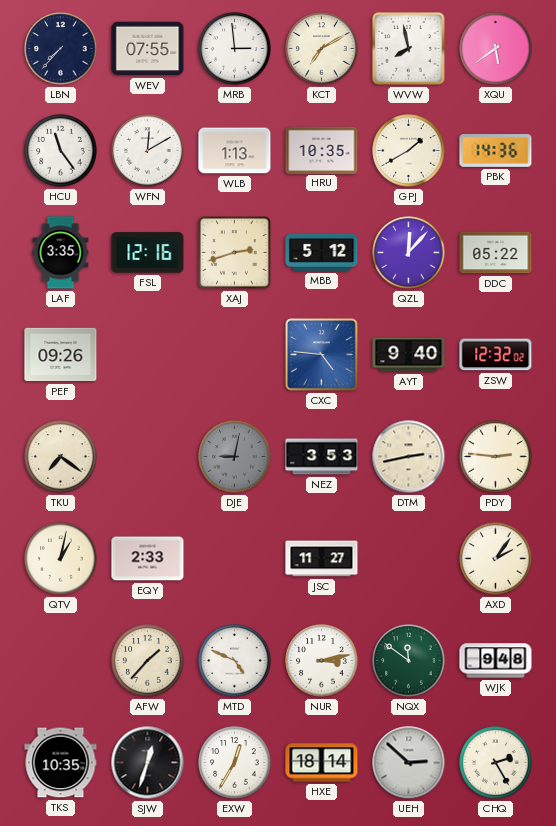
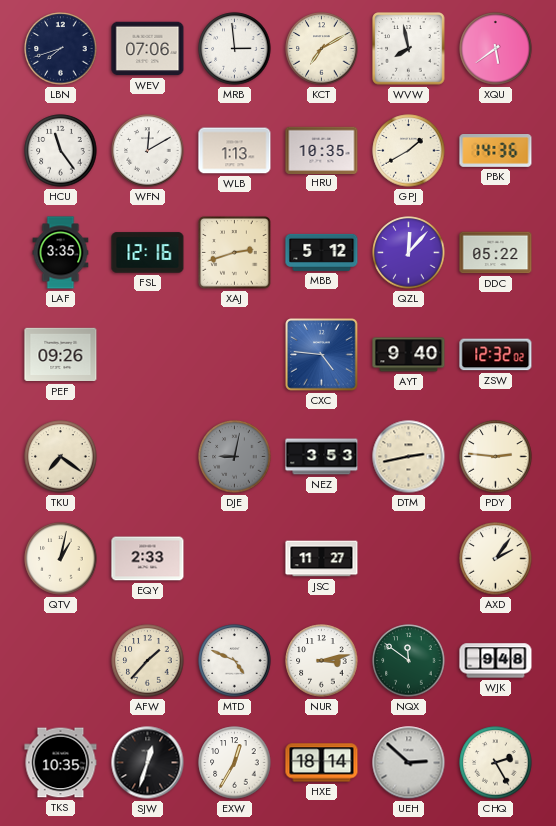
LBN: 7:37 -> 7:42
WEV: 07:55 -> 07:06
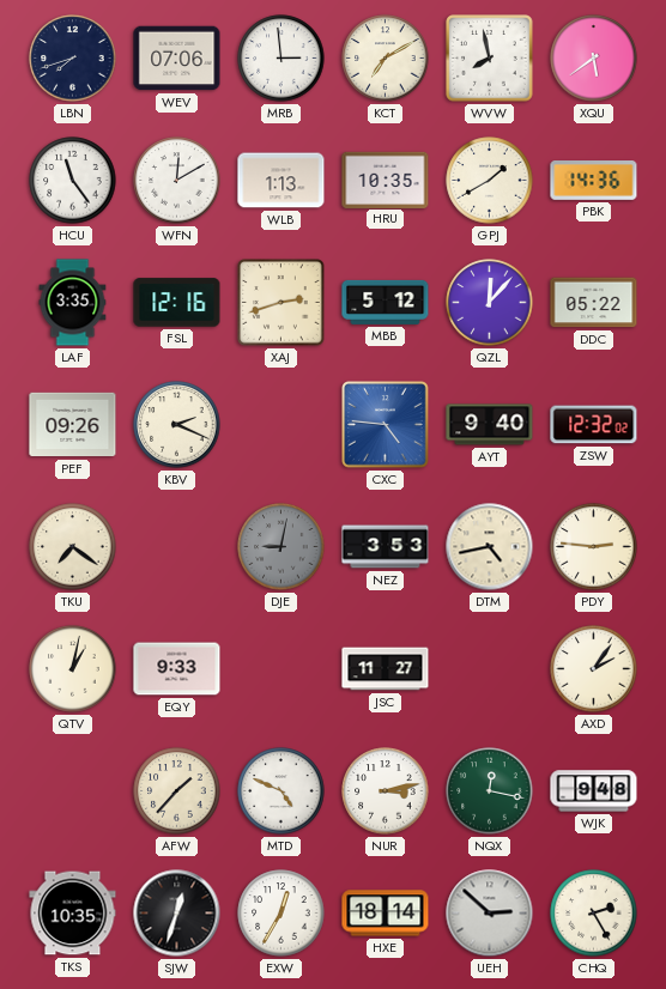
KBV: none -> 2:19
DTM: 2:43 -> 4:43
EQY: 2:33 -> 9:33
NQX: 11:51 -> 12:17
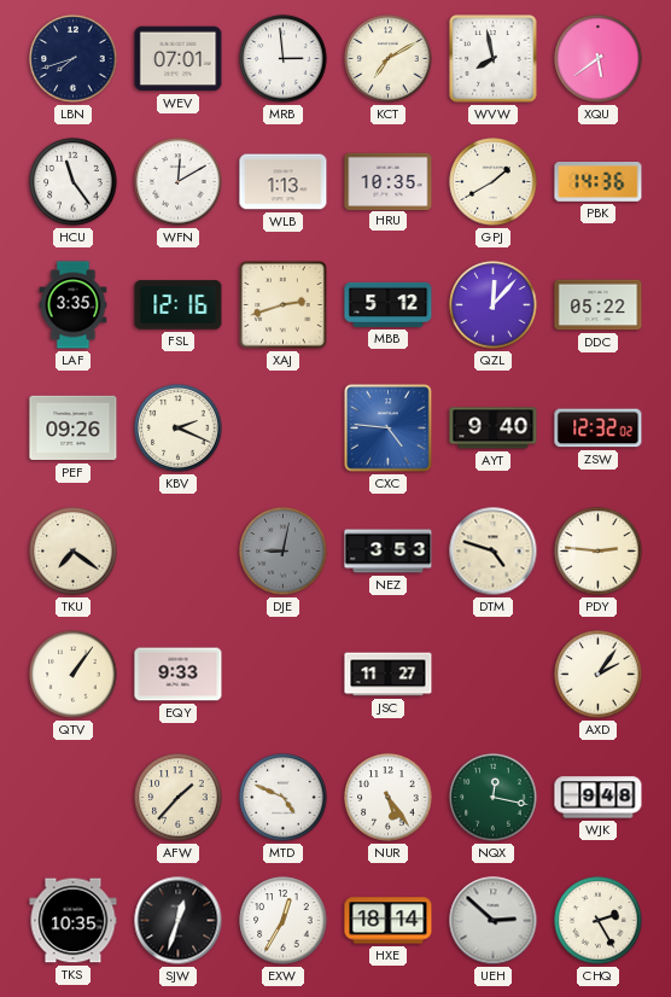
WEV: 07:06 -> 07:01
DTM: 4:43 -> 4:48
QTV: 1:02 -> 1:06
NUR: 3:13 -> 5:24
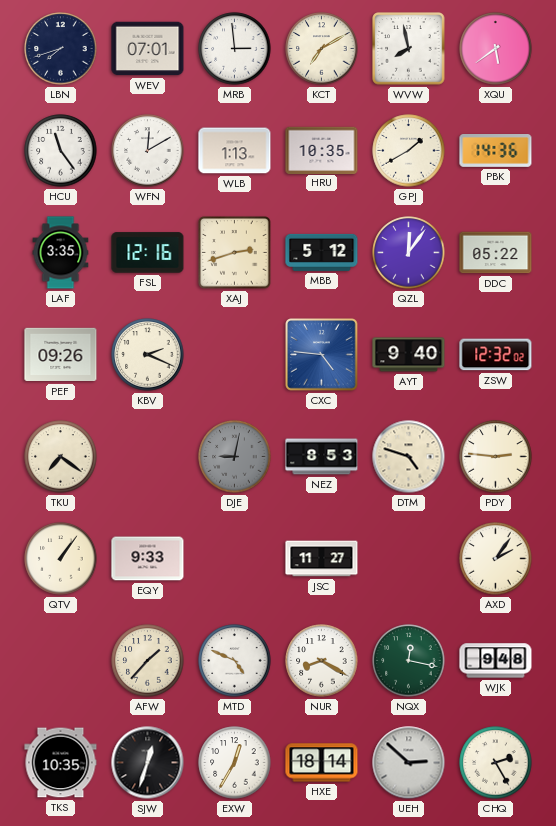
QZL: 12:07 -> 12:06
NEZ: 3:53 -> 8:53
NUR: 5:24 -> 8:20
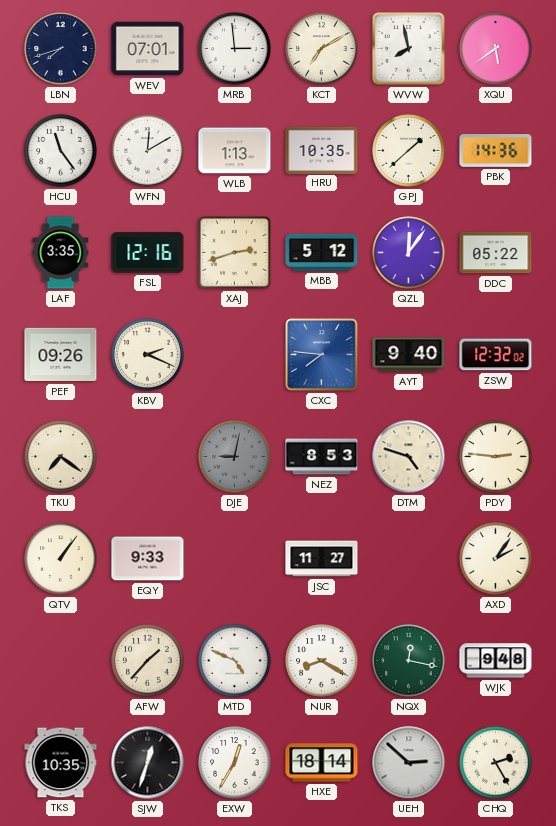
GPJ: 1:40 -> 1:38
CXC: 4:46 -> 7:46
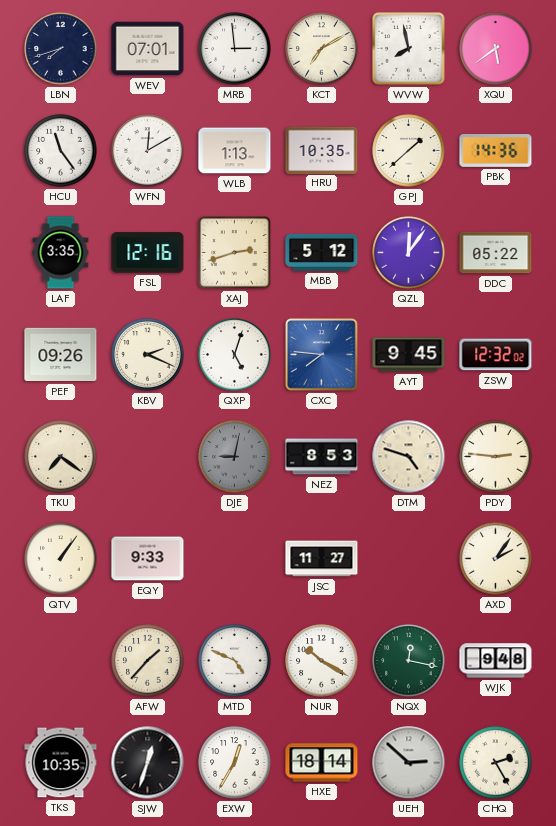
QXP: none -> 5:03
AYT: 9:40 -> 9:45
NUR: 8:20 -> 10:20
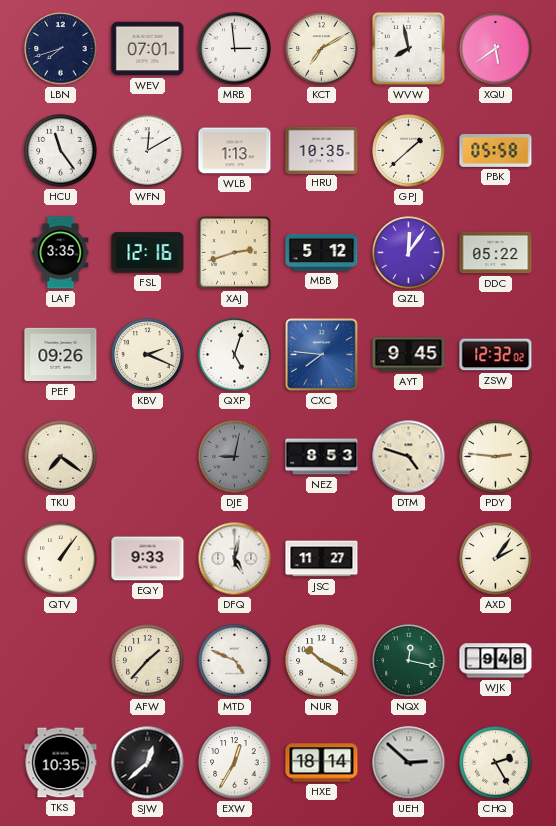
PBK: 14:36 -> 05:58
DFQ: none -> 5:02
SJW: 12:33 -> 12:38
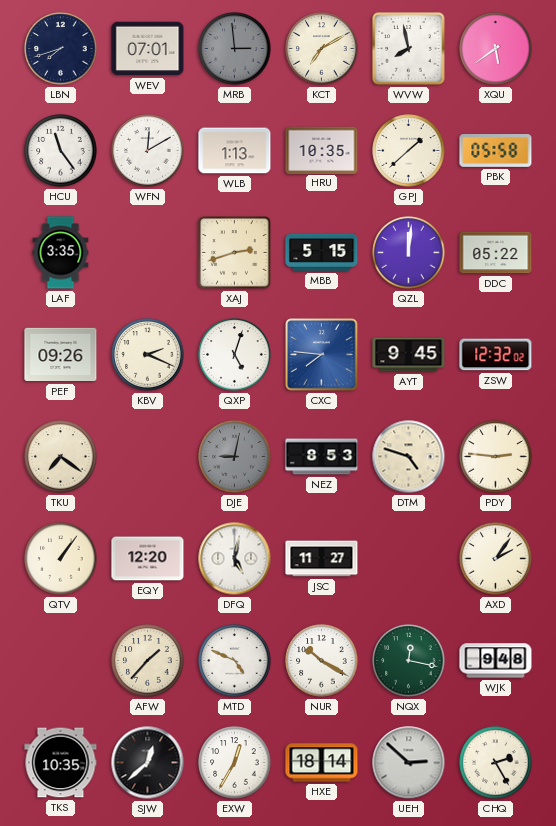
MRB dial: white -> grey
FSL: 12:16 -> none
MBB: 5:12 -> 5:15
QZL: 12:06 -> 12:01
EQY: 9:33 -> 12:20
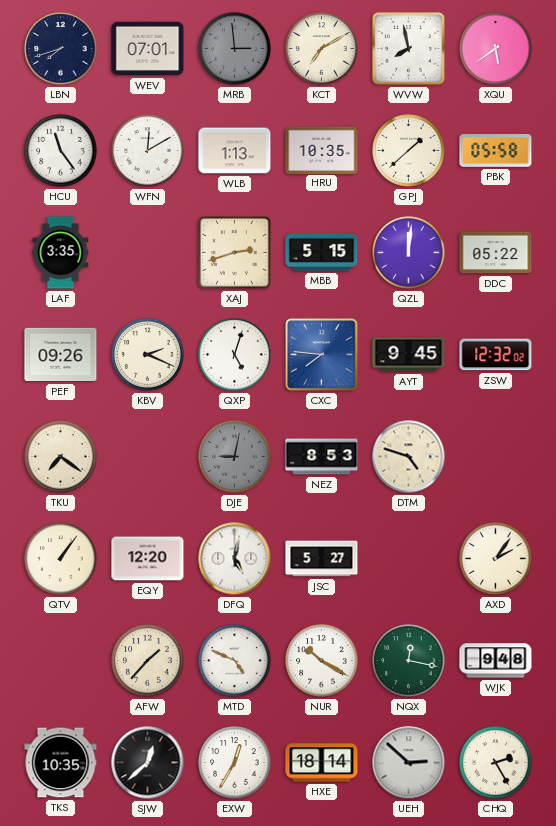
PDY: 2:46 -> none
JSC: 11:27 -> 5:27
